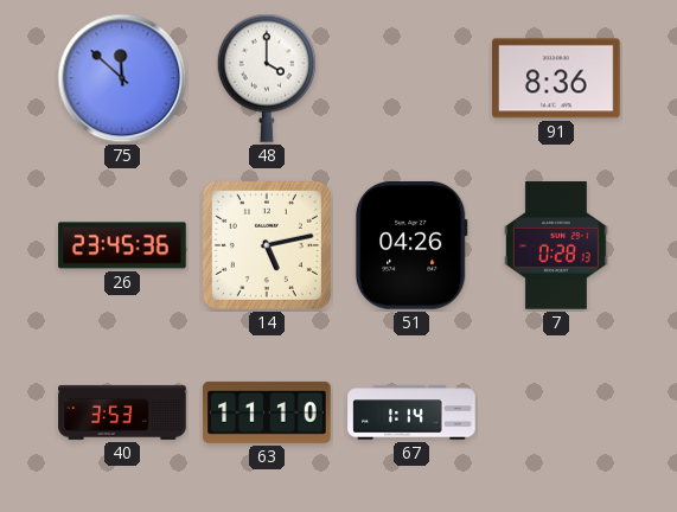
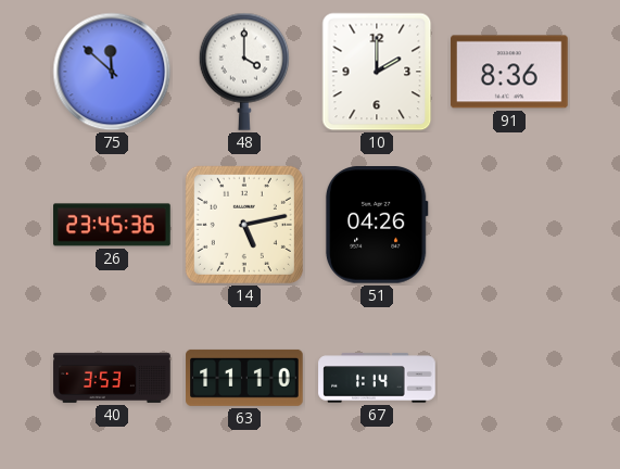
10: none -> 2:00
7: 0:28 -> none
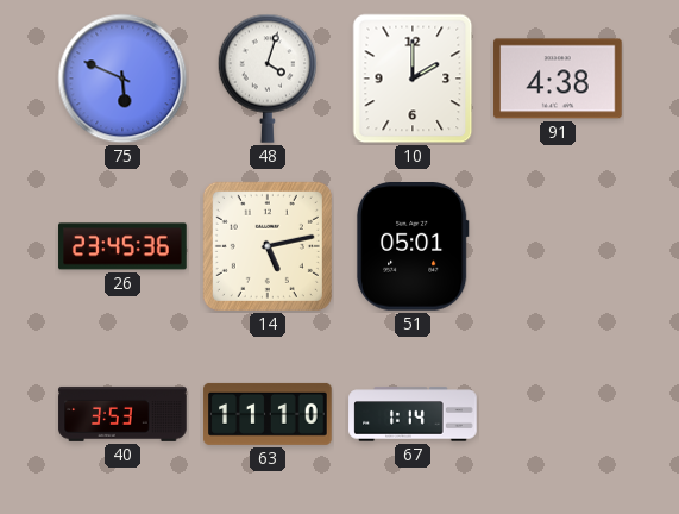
75: 11:52 -> 5:49
48: 4:00 -> 4:03
91: 8:36 -> 4:38
51: 04:26 -> 05:01
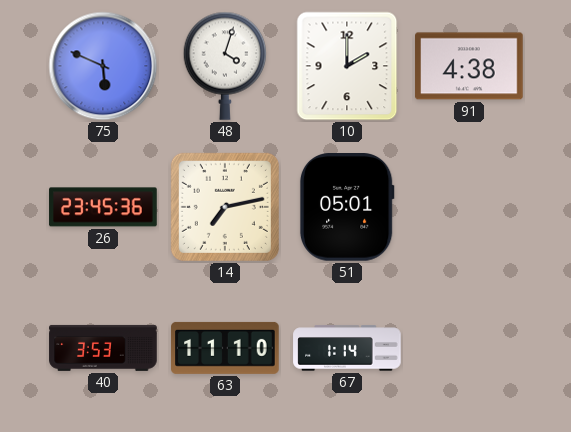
14: 5:13 -> 7:13
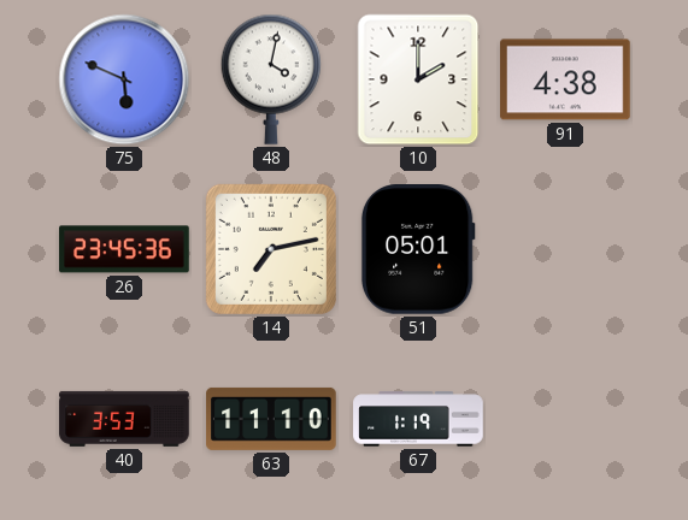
48: 4:03 -> 4:02
67: 1:14 -> 1:19
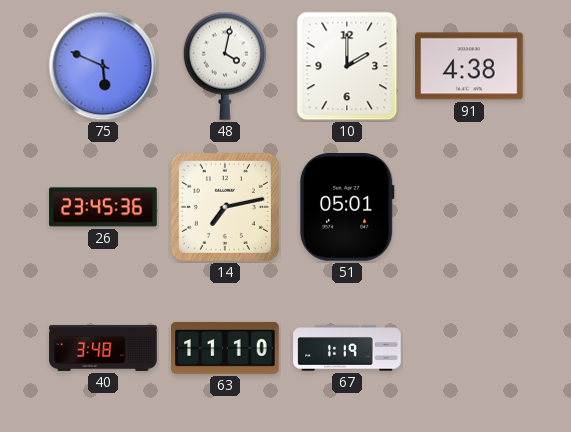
40: 3:53 -> 3:48
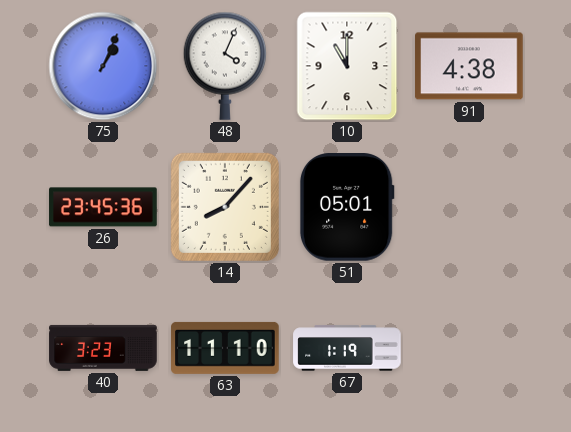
75: 5:49 -> 1:04
48: 4:02 -> 4:04
10: 2:00 -> 11:00
14: 7:13 -> 8:07
40: 3:48 -> 3:23
